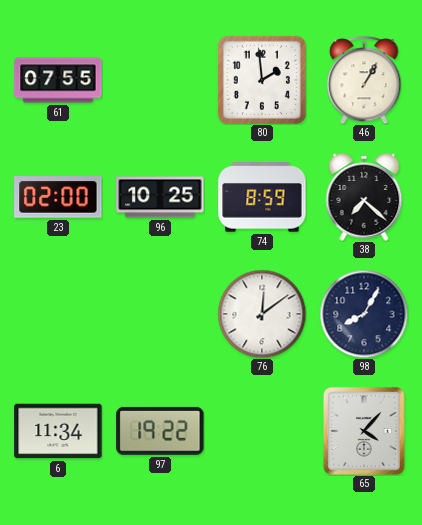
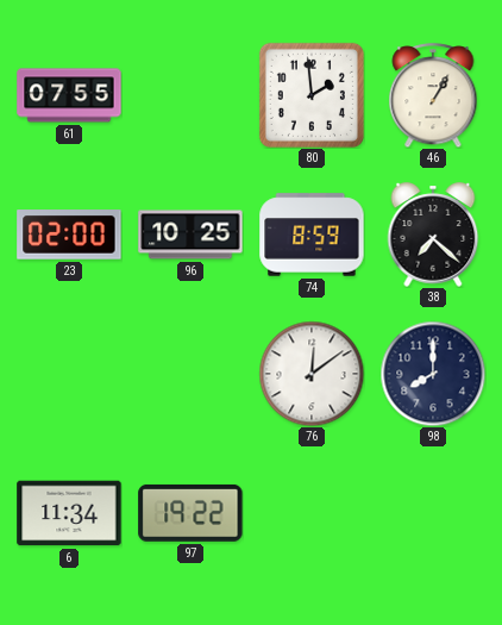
98: 8:05 -> 8:00
65: 4:07 -> none
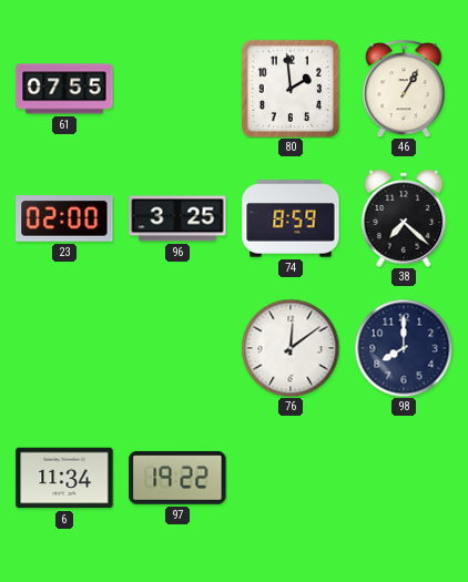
96: 10:25 -> 3:25
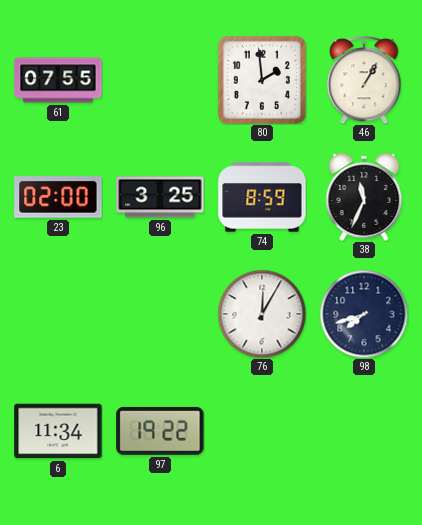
38: 7:22 -> 11:34
76: 12:09 -> 12:05
98: 8:00 -> 7:42
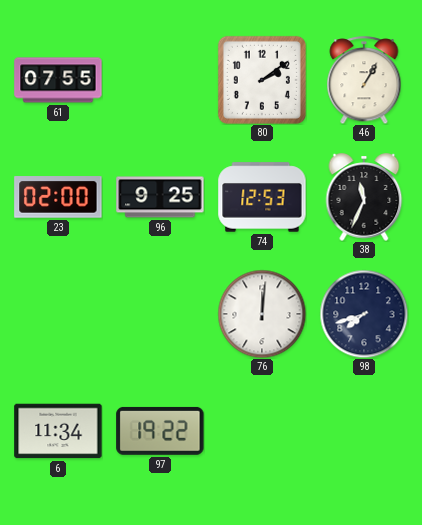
80: 1:59 -> 2:09
96: 3:25 -> 9:25
74: 8:59 -> 12:53
76: 12:05 -> 12:01
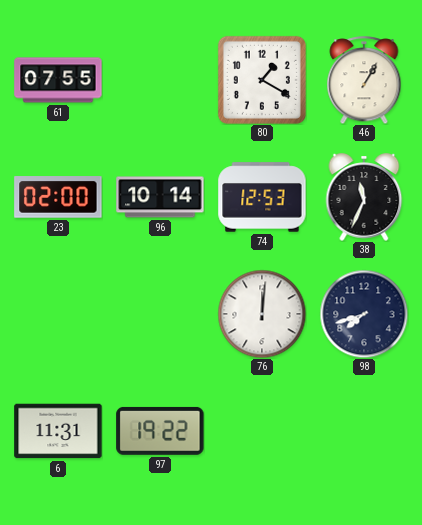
80: 2:09 -> 1:20
96: 9:25 -> 10:14
6: 11:34 -> 11:31
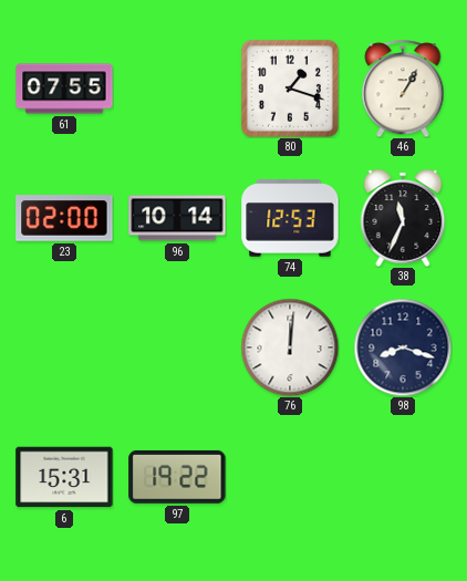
80: 1:20 -> 1:18
98: 7:42 -> 8:18
6: 11:31 -> 15:31
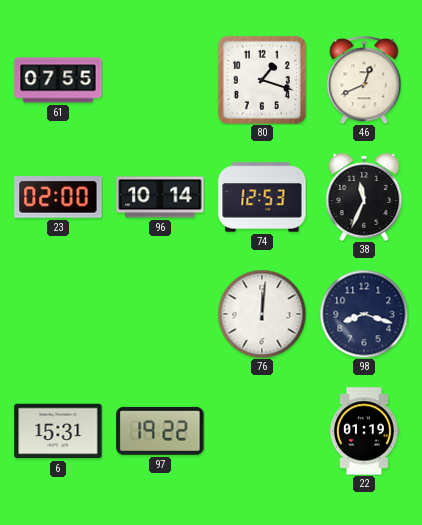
46: 1:05 -> 12:41
22: none -> 01:19
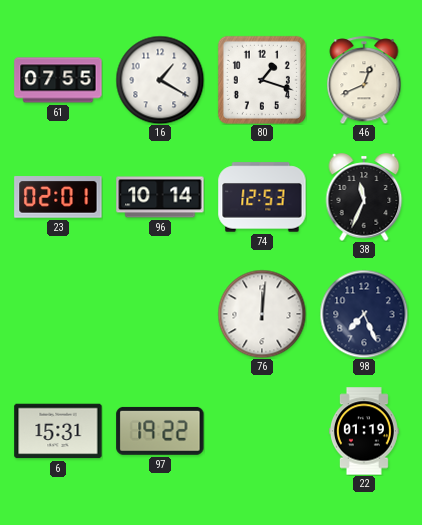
16: none -> 1:20
23: 02:00 -> 02:01
98: 8:18 -> 7:26
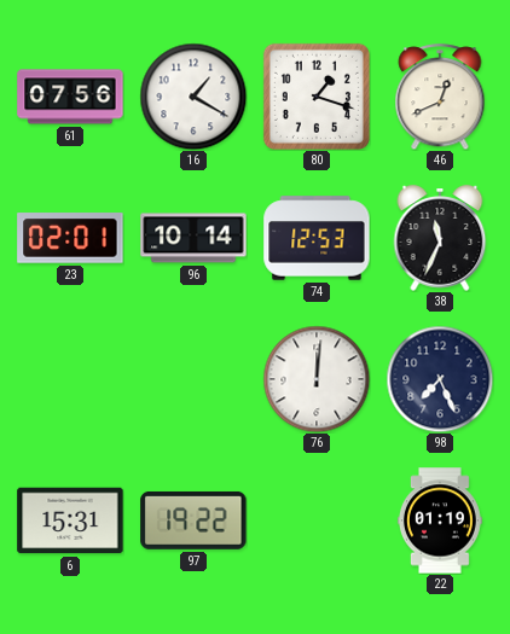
61: 07:55 -> 07:56
